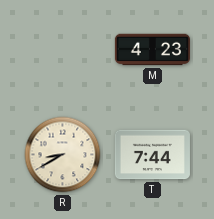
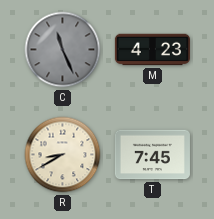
C: none -> 11:26
T: 7:44 -> 7:45
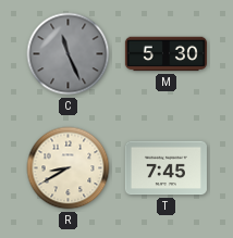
M: 4:23 -> 5:30
